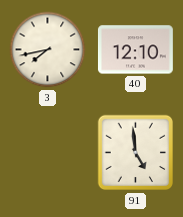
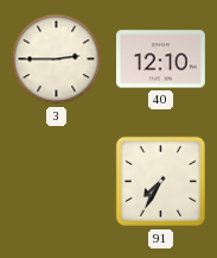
3: 7:43 -> 2:45
91: 4:59 -> 7:35
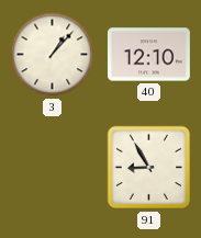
3: 2:45 -> 1:07
91: 7:35 -> 8:55
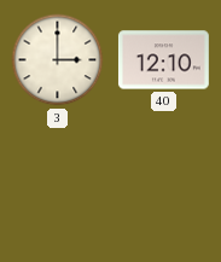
3: 1:07 -> 3:00
91: 8:55 -> none
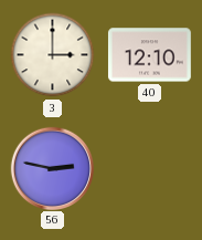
56: none -> 2:47
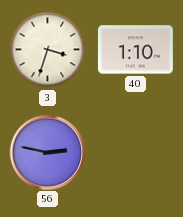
3: 3:00 -> 3:33
40: 12:10 -> 1:10
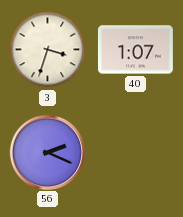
40: 1:10 -> 1:07
56: 2:47 -> 2:19
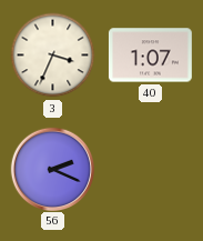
3: 3:33 -> 3:34
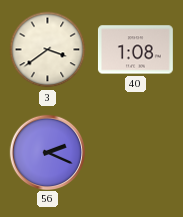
3: 3:34 -> 3:39
40: 1:07 -> 1:08
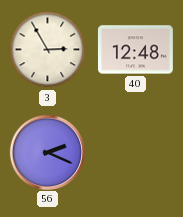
3: 3:39 -> 2:55
40: 1:08 -> 12:48
